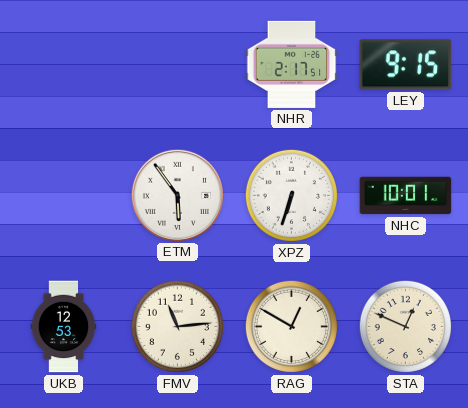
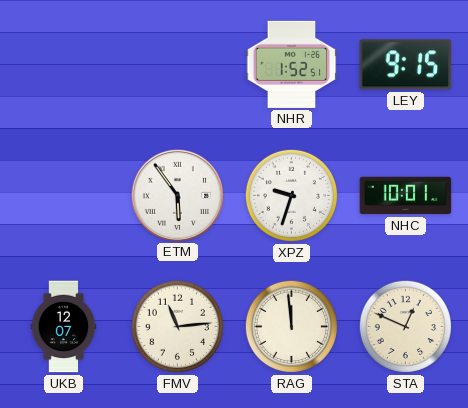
NHR: 2:17 -> 1:52
XPZ: 6:33 -> 9:33
UKB: 12:53 -> 12:07
RAG: 12:50 -> 11:59
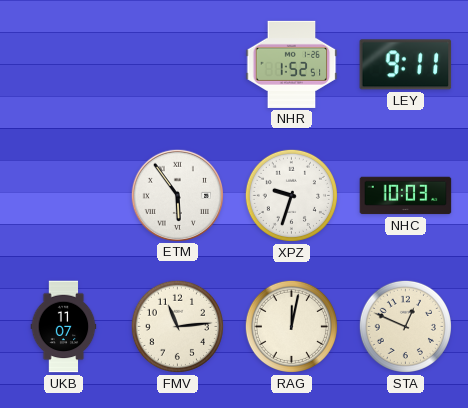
LEY: 9:15 -> 9:11
NHC: 10:01 -> 10:03
UKB: 12:07 -> 11:07
RAG: 11:59 -> 12:02
